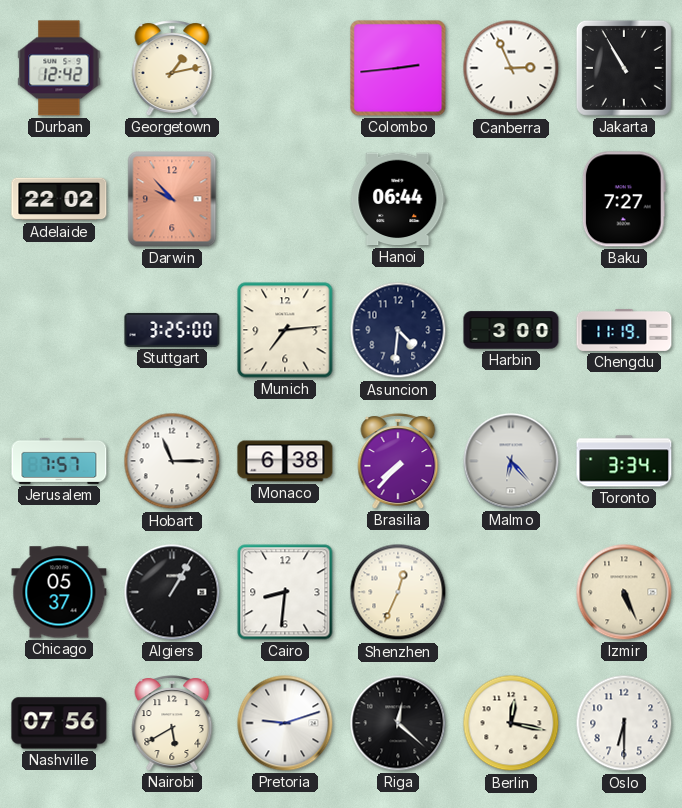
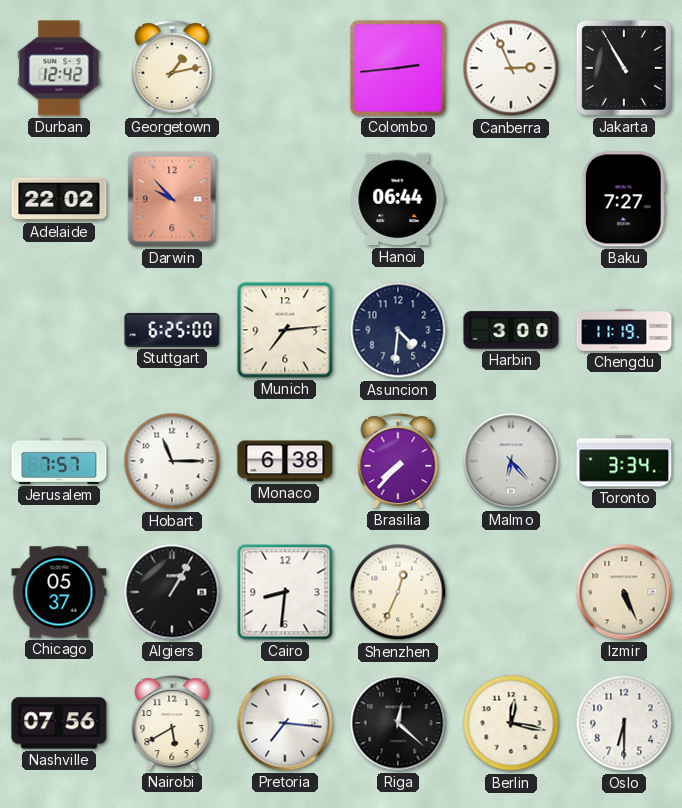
Stuttgart: 3:25 -> 6:25
Pretoria: 9:12 -> 7:16
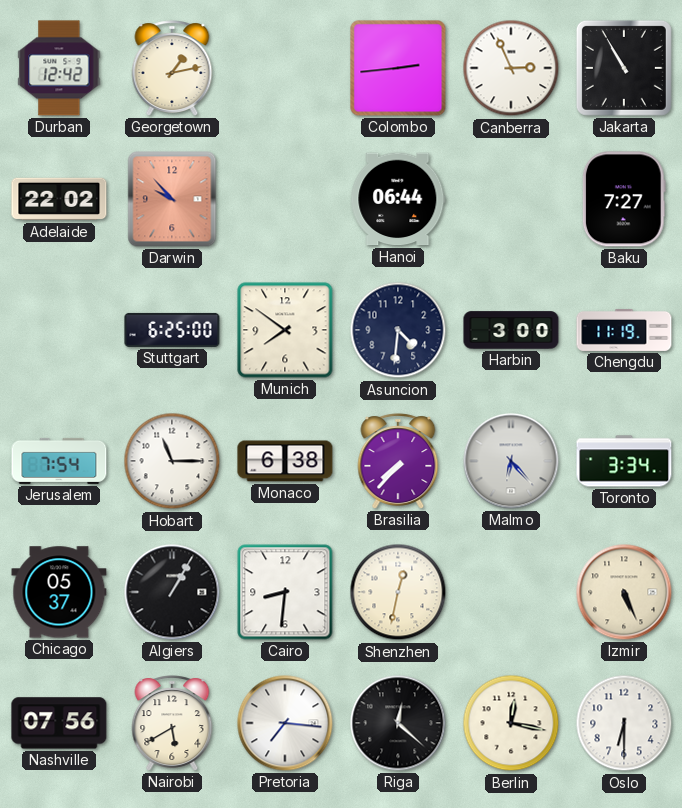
Munich: 7:14 -> 7:51
Jerusalem: 7:57 -> 7:54
Shenzhen: 12:34 -> 12:32
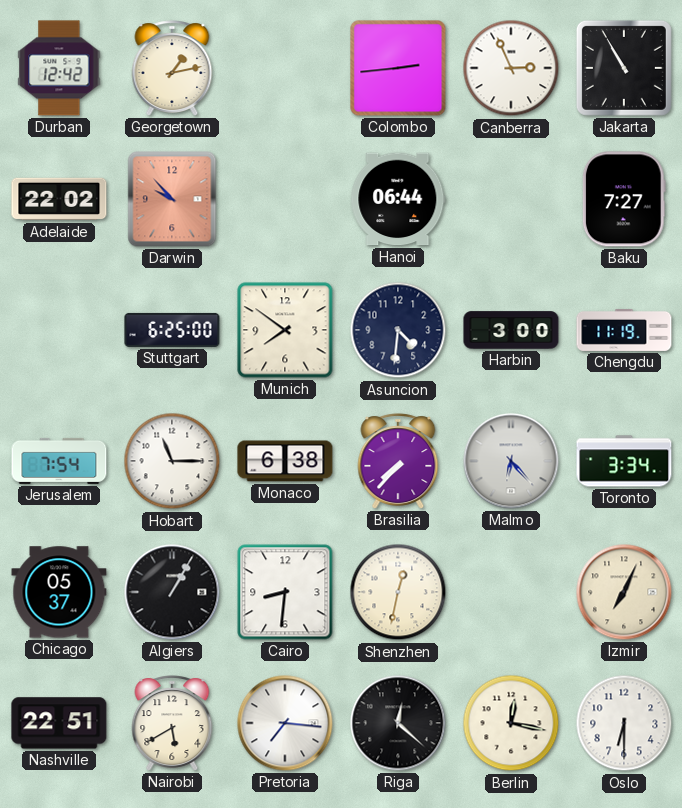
Izmir: 5:26 -> 7:04
Nashville: 07:56 -> 22:51
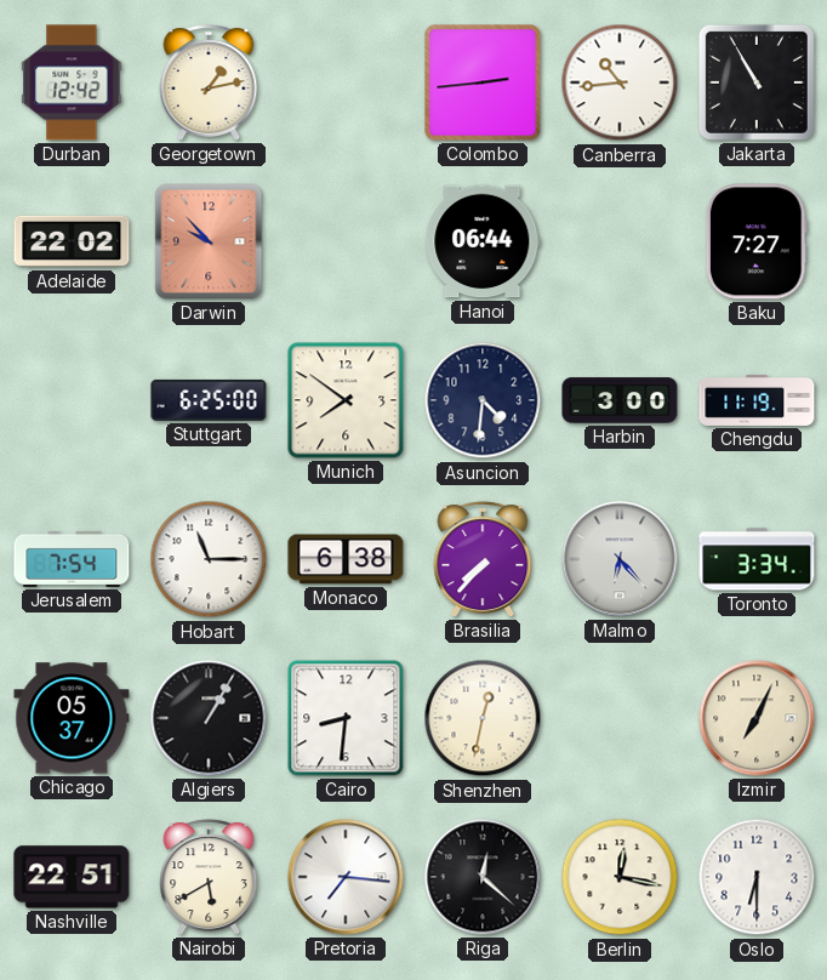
Canberra: 2:56 -> 10:44
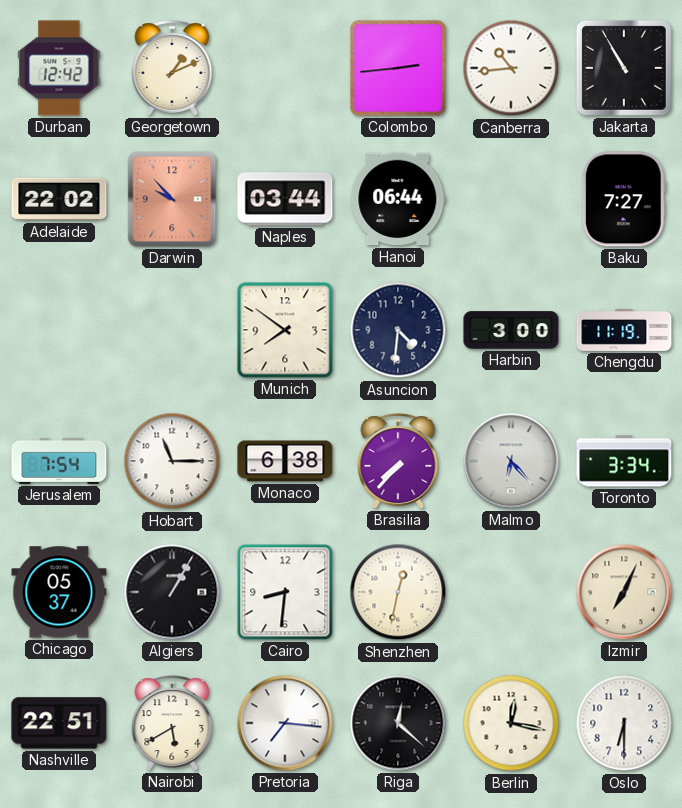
Georgetown: 1:13 -> 1:11
Naples: none -> 03:44
Stuttgart: 6:25 -> none
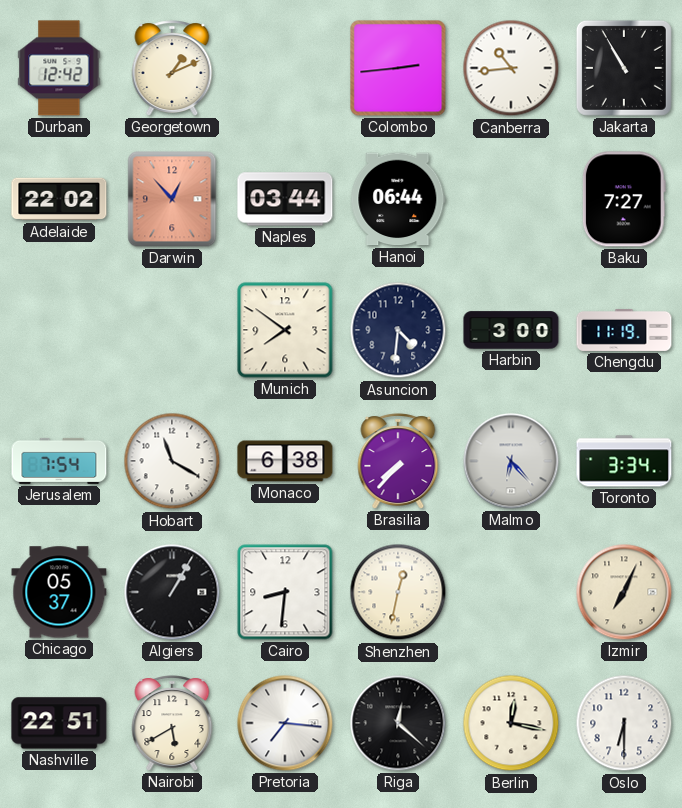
Darwin: 9:53 -> 12:53
Hobart: 11:15 -> 11:20
